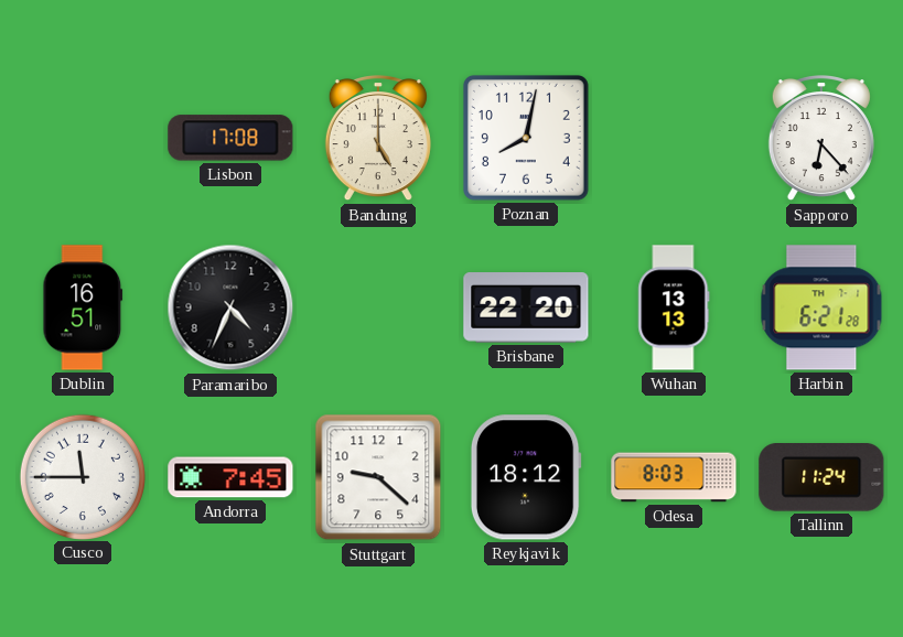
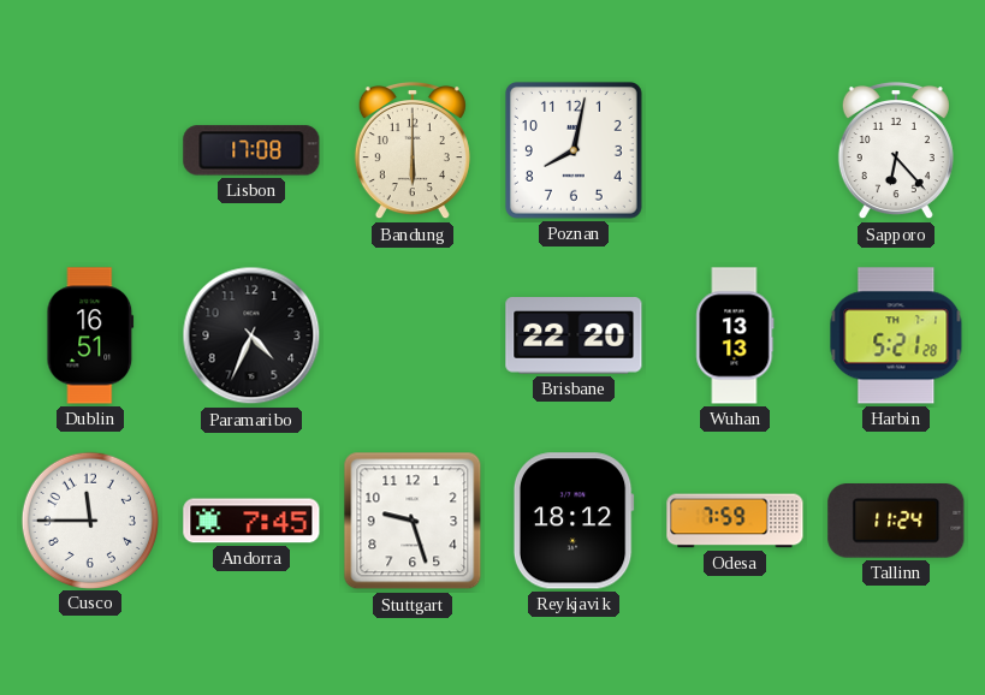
Bandung: 5:00 -> 6:00
Harbin: 6:21 -> 5:21
Stuttgart: 9:22 -> 9:27
Odesa: 8:03 -> 7:59
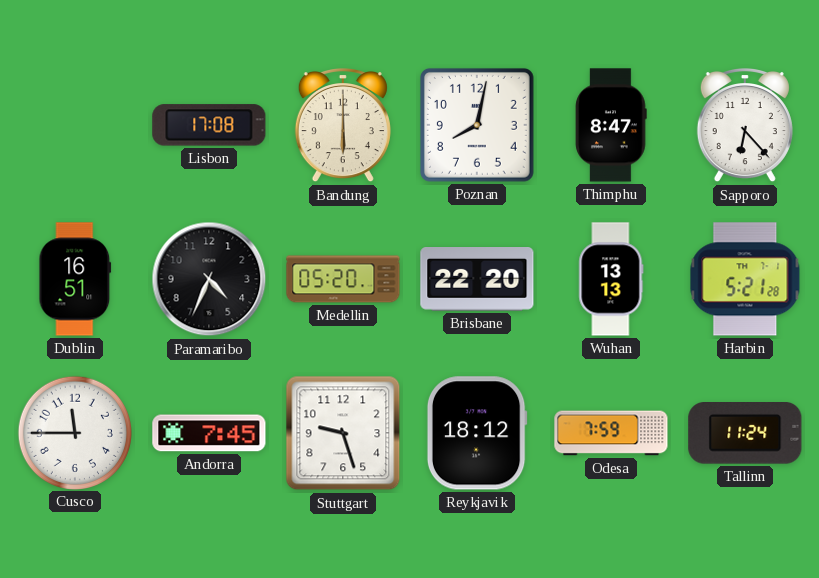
Thimphu: none -> 8:47
Medellin: none -> 05:20
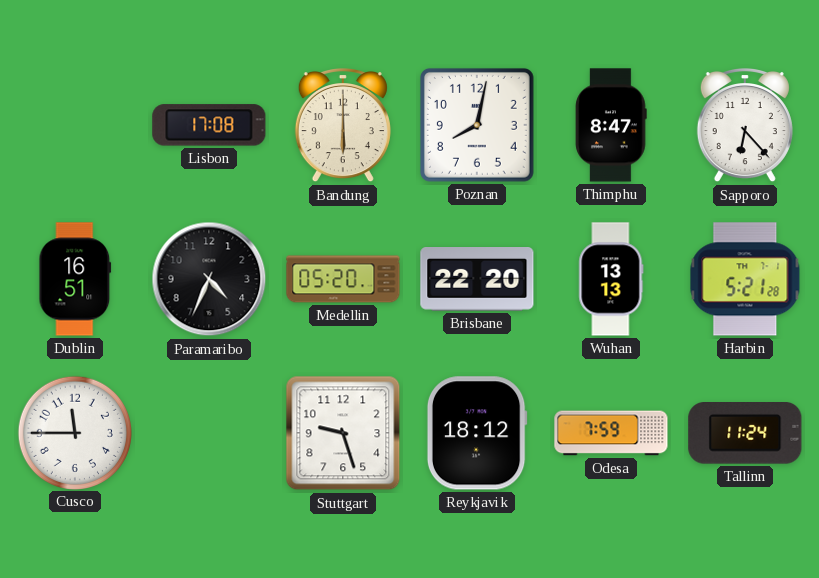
Andorra: 7:45 -> none
